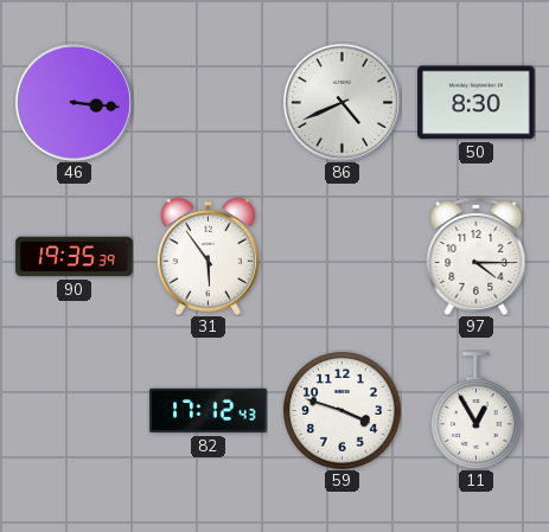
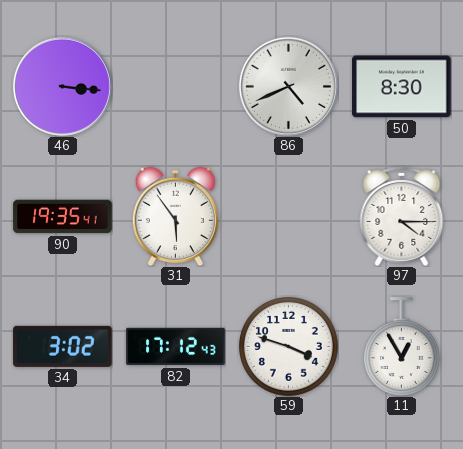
90: 19:35:39 -> 19:35:41
34: none -> 3:02
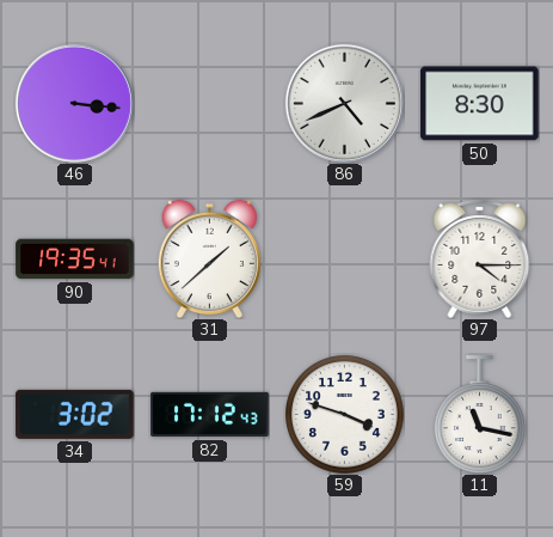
31: 5:54 -> 1:38
11: 12:55 -> 11:17
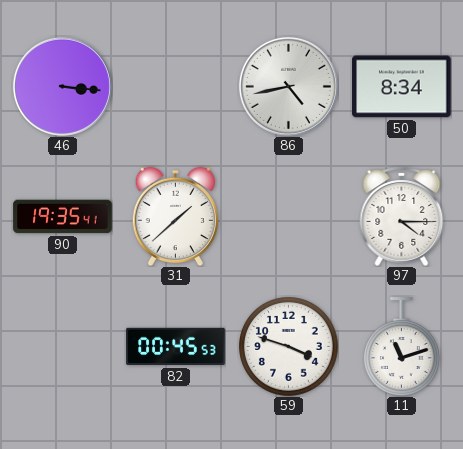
86: 4:41 -> 4:43
50: 8:30 -> 8:34
34: 3:02 -> none
82: 17:12 -> 00:45
11: 11:17 -> 11:12
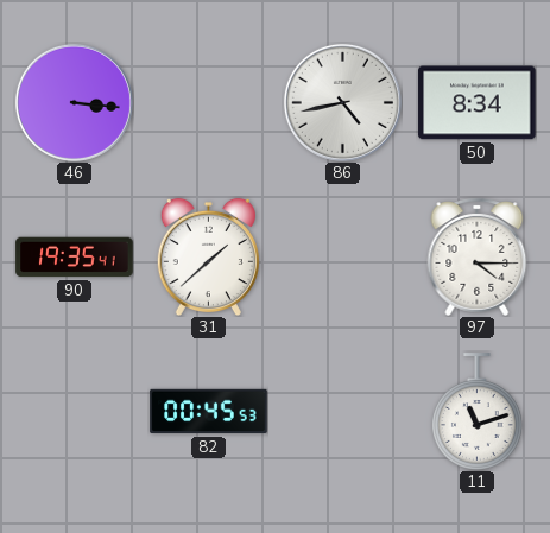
59: 3:48 -> none
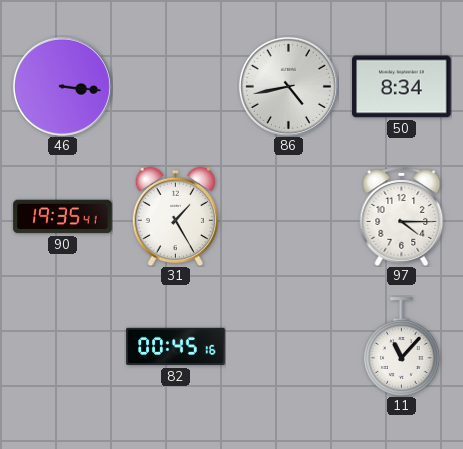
31: 1:38 -> 1:25
82: 00:45:53 -> 00:45:16
11: 11:12 -> 11:07
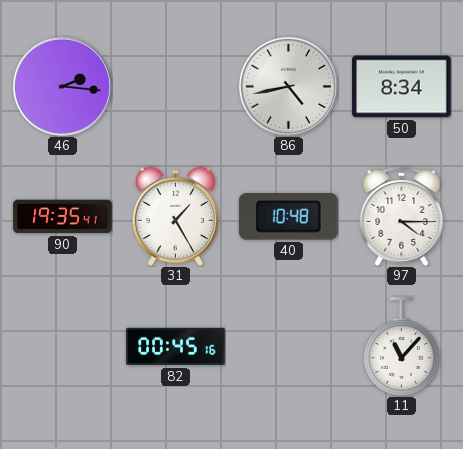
46: 3:16 -> 2:16
40: none -> 10:48
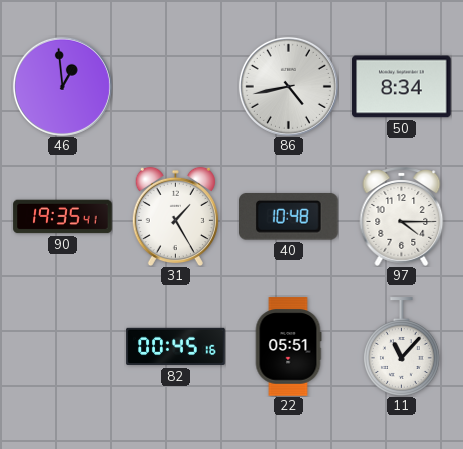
46: 2:16 -> 12:59
22: none -> 05:51
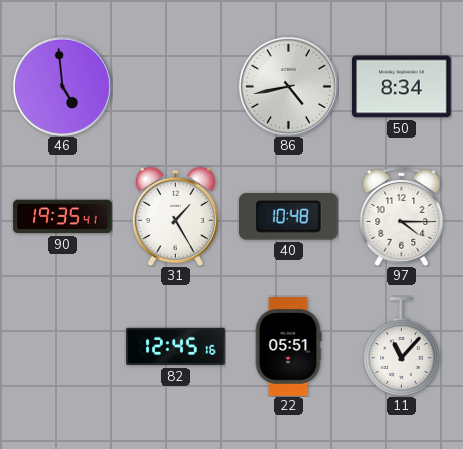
46: 12:59 -> 4:59
82: 00:45 -> 12:45
